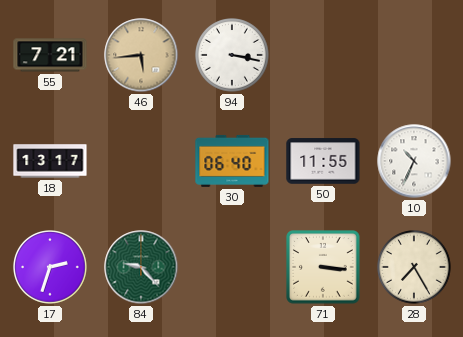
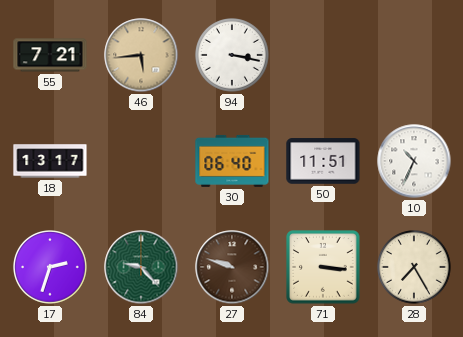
50: 11:55 -> 11:51
27: none -> 9:48
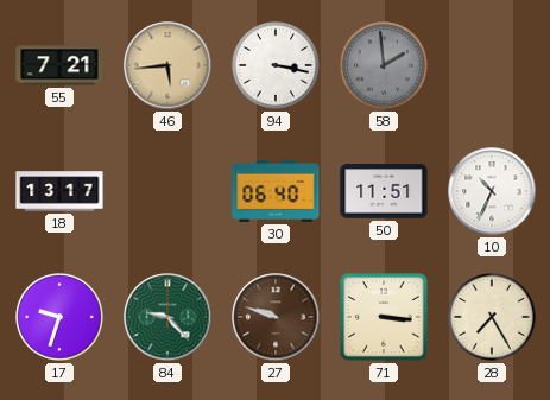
58: none -> 1:59
17: 2:33 -> 9:33
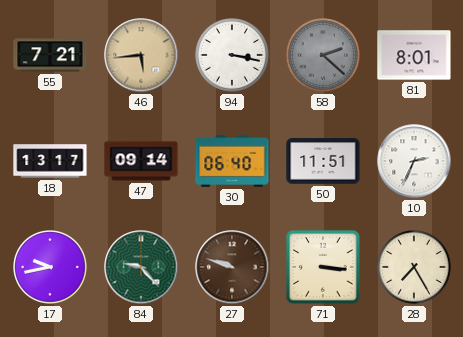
58: 1:59 -> 2:22
81: none -> 8:01
47: none -> 09:14
10: 10:34 -> 2:34
17: 9:33 -> 9:43
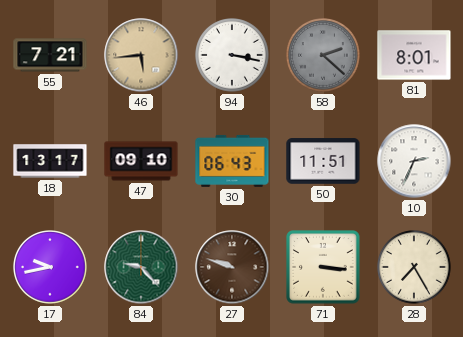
47: 09:14 -> 09:10
30: 06:40 -> 06:43
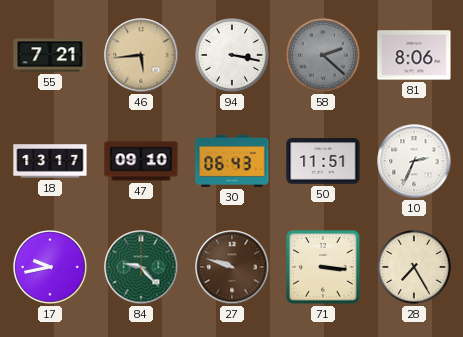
81: 8:01 -> 8:06
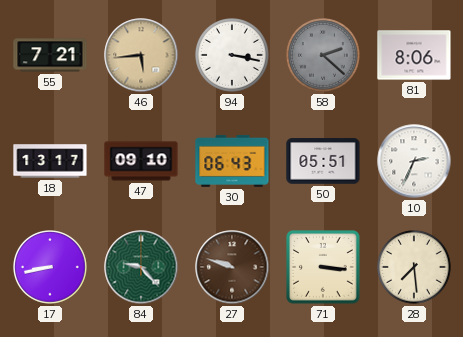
50: 11:51 -> 05:51
17: 9:43 -> 8:43
28: 7:25 -> 7:29
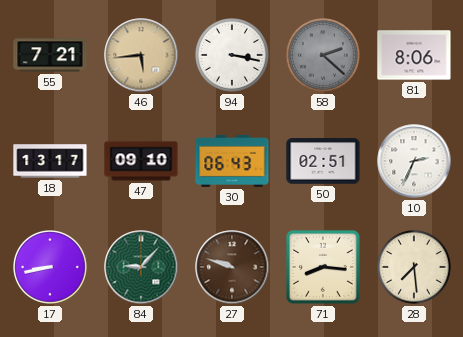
50: 05:51 -> 02:51
84: 9:23 -> 9:07
71: 3:16 -> 8:16
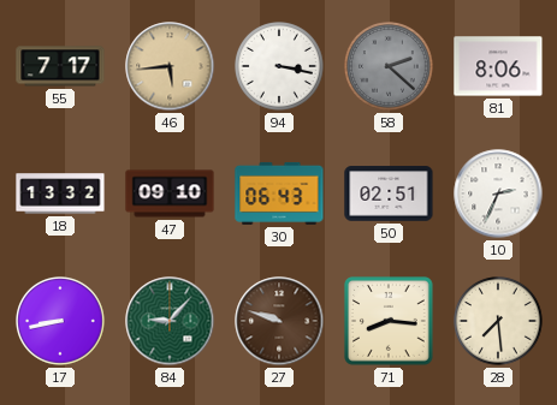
55: 7:21 -> 7:17
18: 13:17 -> 13:32
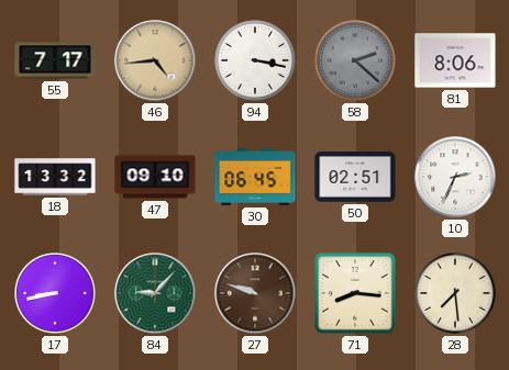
46: 5:44 -> 4:44
30: 06:43 -> 06:45
